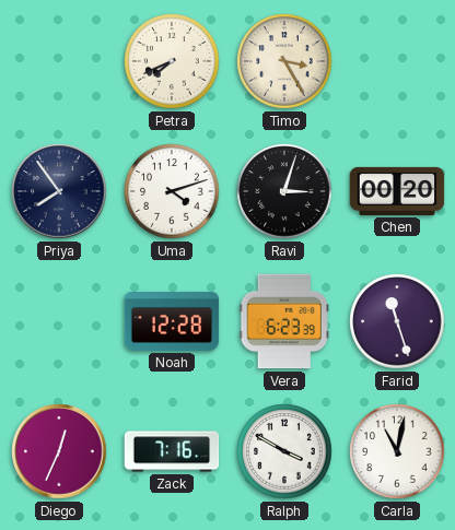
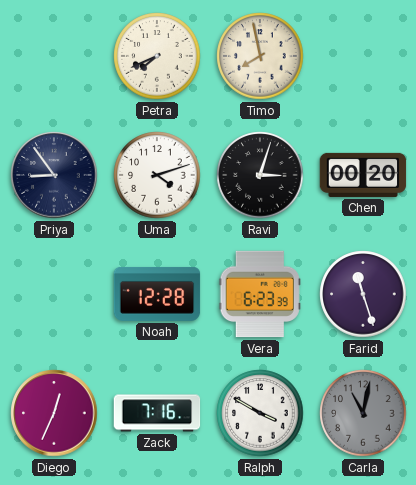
Timo: 3:25 -> 7:58
Priya: 7:54 -> 8:54
Carla dial: white -> grey
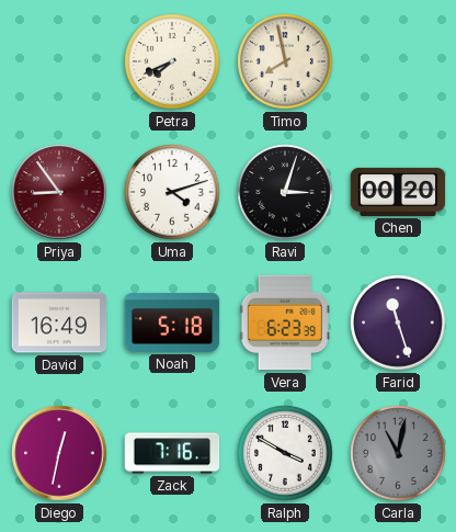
Priya dial: navy -> burgundy
David: none -> 16:49
Noah: 12:28 -> 5:18
Diego: 12:34 -> 12:32
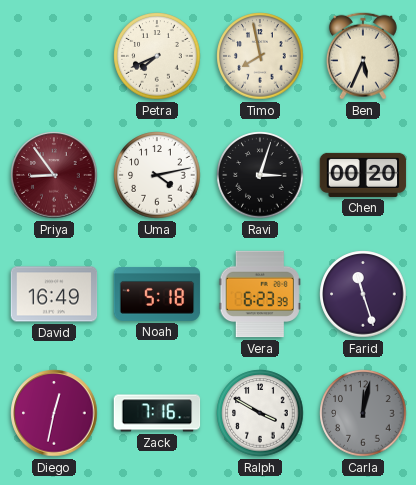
Ben: none -> 5:34
Uma: 4:12 -> 4:13
Carla: 11:02 -> 12:02
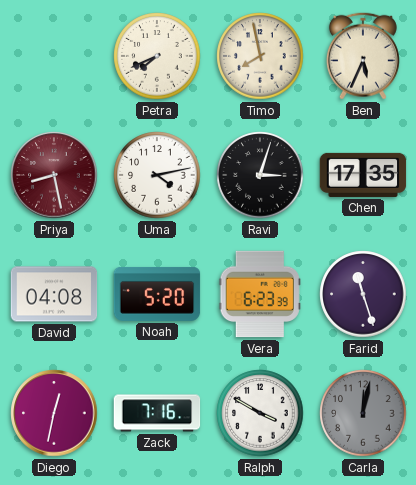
Priya: 8:54 -> 8:28
Chen: 00:20 -> 17:35
David: 16:49 -> 04:08
Noah: 5:18 -> 5:20
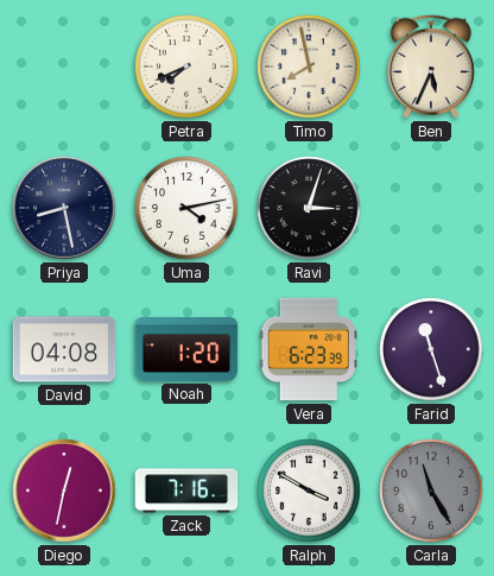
Priya dial: burgundy -> navy
Chen: 17:35 -> none
Noah: 5:20 -> 1:20
Carla: 12:02 -> 11:25
